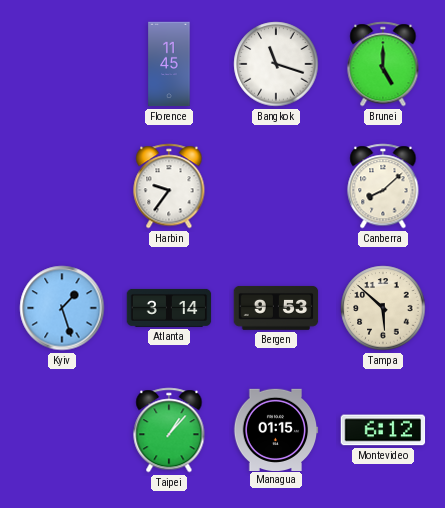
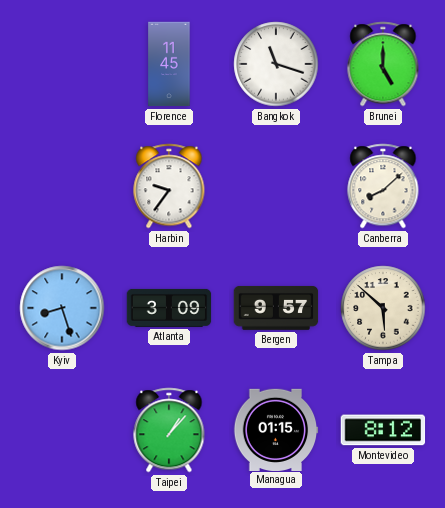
Kyiv: 1:27 -> 8:27
Atlanta: 3:14 -> 3:09
Bergen: 9:53 -> 9:57
Montevideo: 6:12 -> 8:12
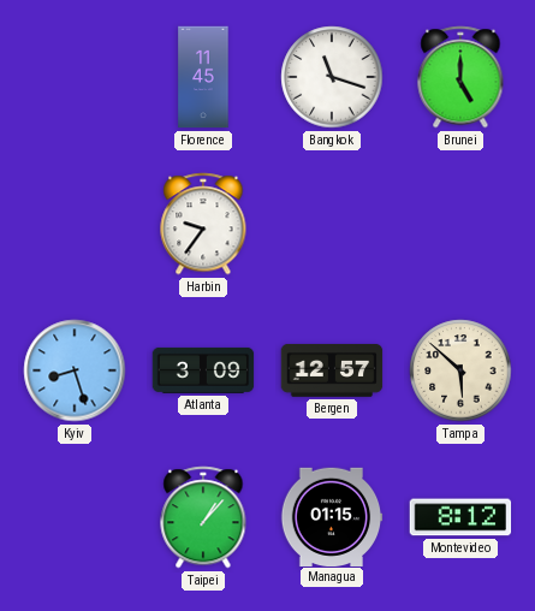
Canberra: 8:08 -> none
Bergen: 9:57 -> 12:57
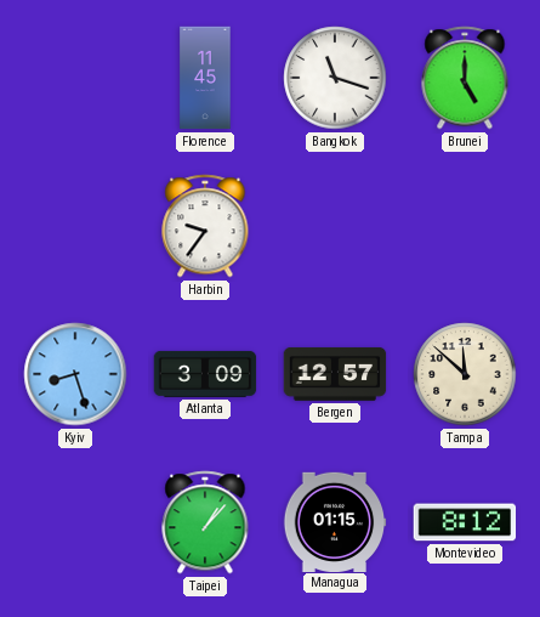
Tampa: 5:52 -> 11:52
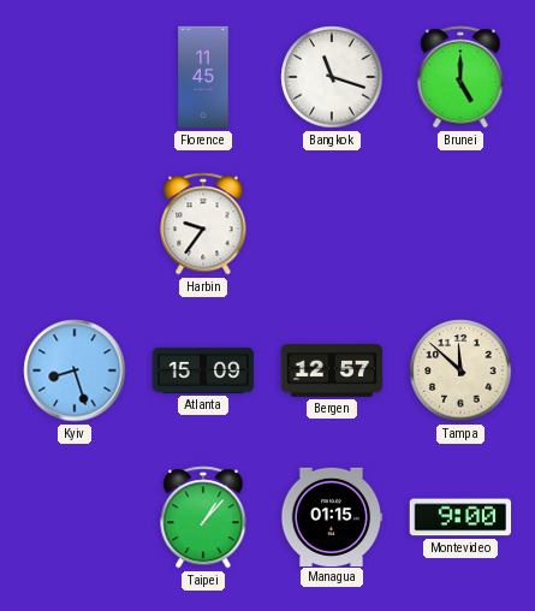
Atlanta: 3:09 -> 15:09
Montevideo: 8:12 -> 9:00
